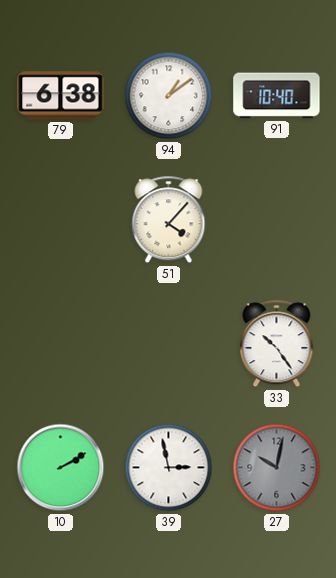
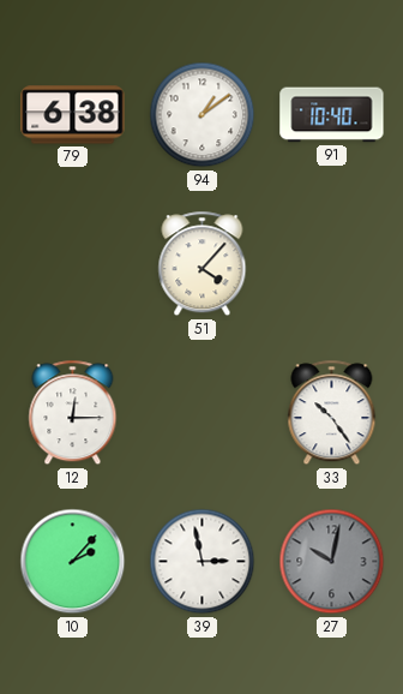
12: none -> 12:15
10: 2:10 -> 2:07
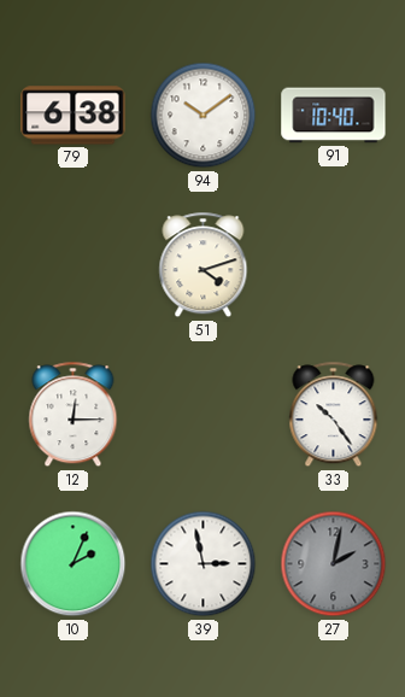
94: 1:09 -> 10:09
51: 4:07 -> 4:12
10: 2:07 -> 2:04
27: 10:02 -> 2:02
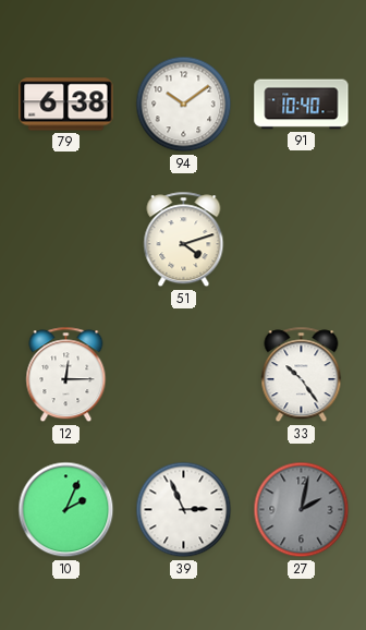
39: 2:58 -> 2:56
